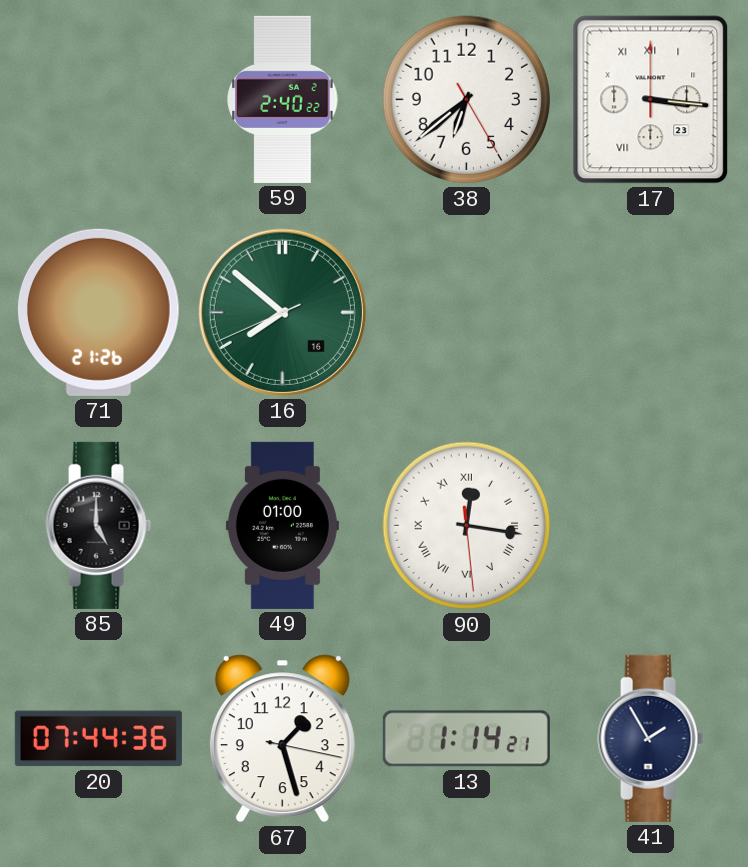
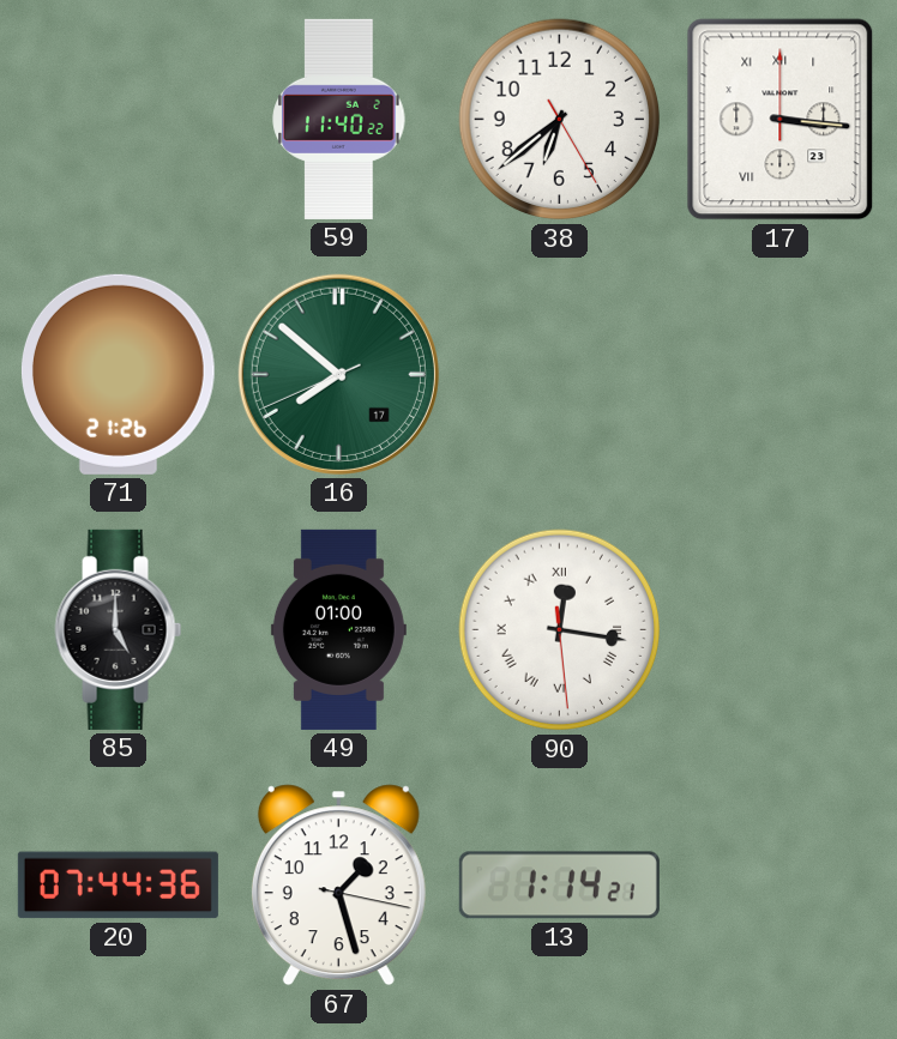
59: 2:40 -> 11:40
16 date: 16 -> 17
41: 1:55 -> none
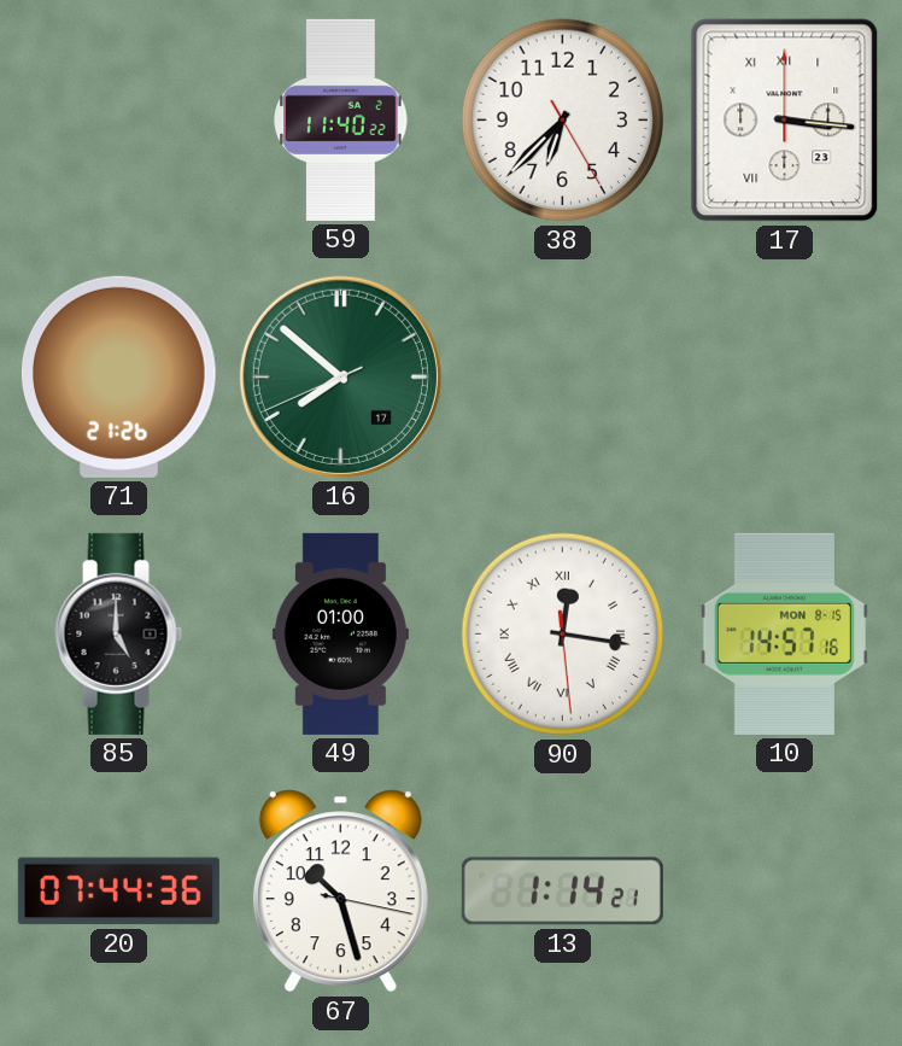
38: 6:38 -> 6:37
10: none -> 14:57
67: 1:27 -> 10:27
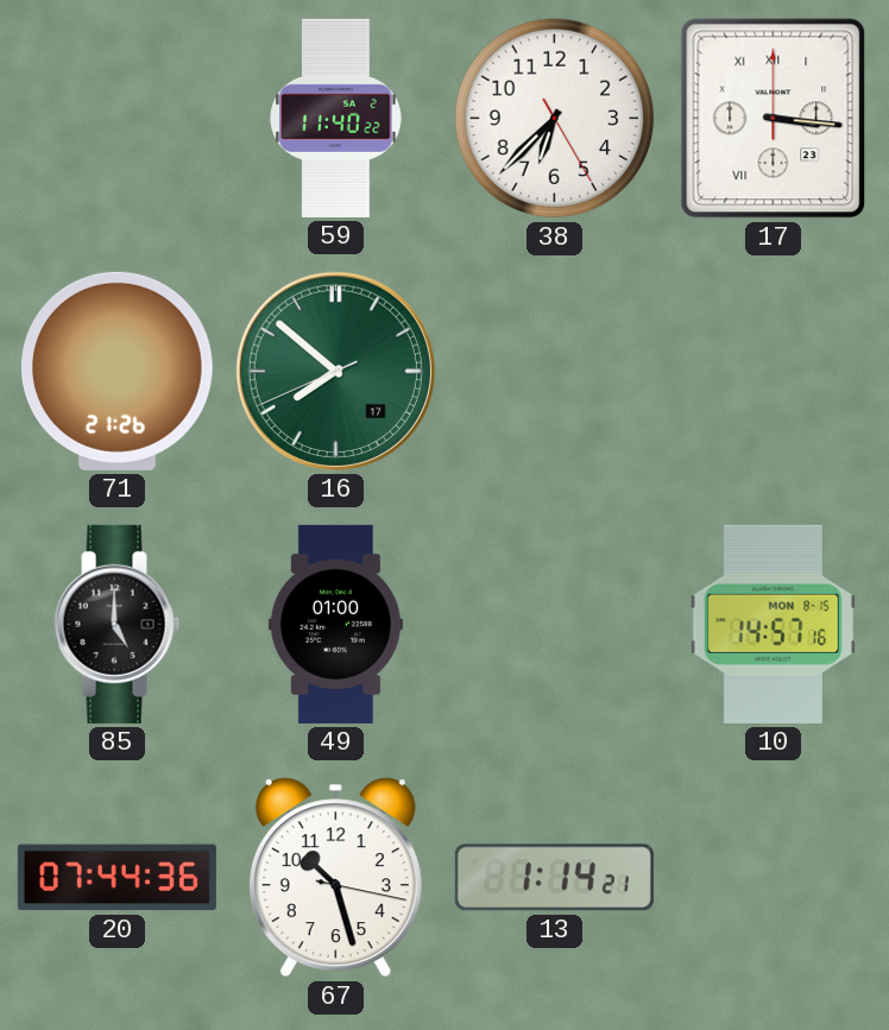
90: 12:16 -> none
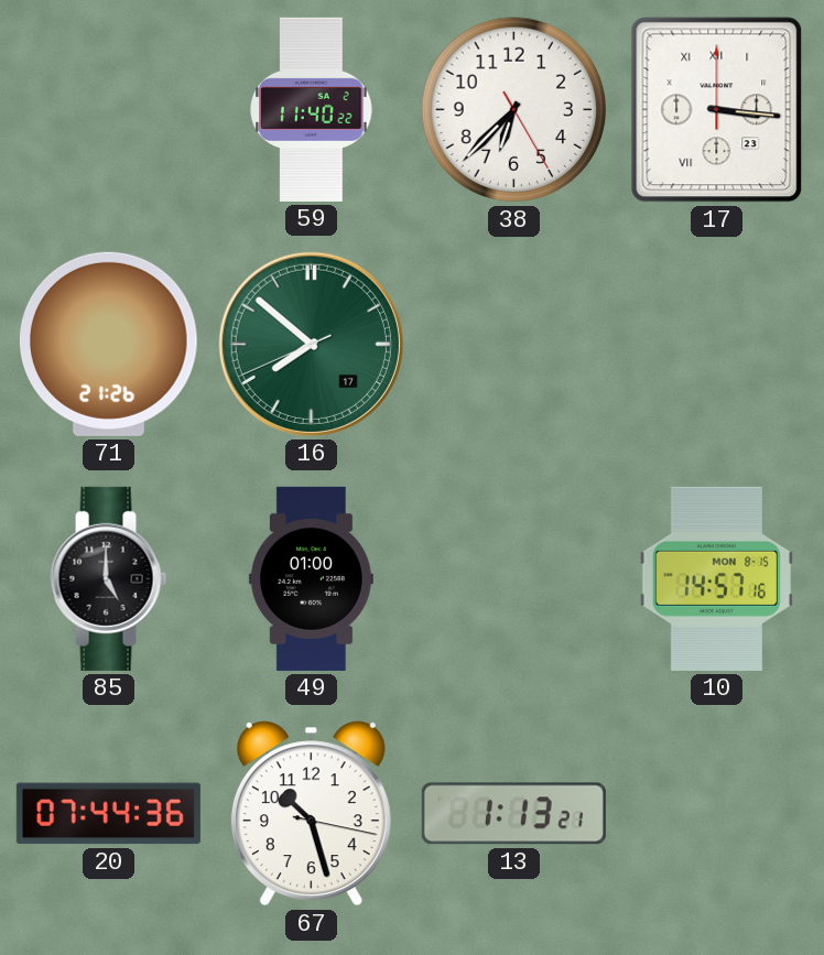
13: 1:14 -> 1:13
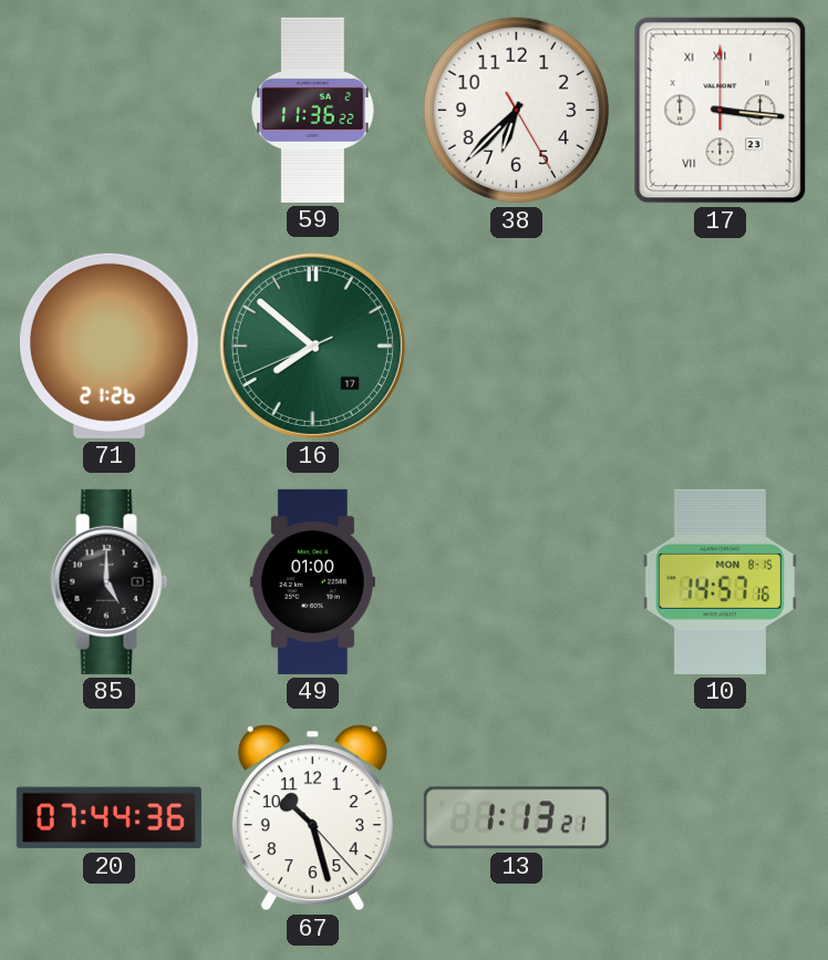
59: 11:40 -> 11:36
67: 10:27:17 -> 10:27:23
